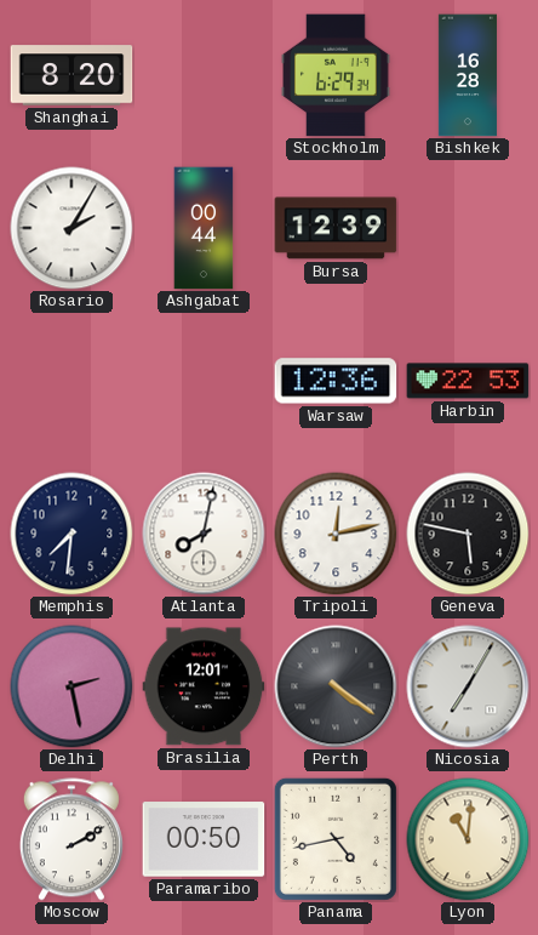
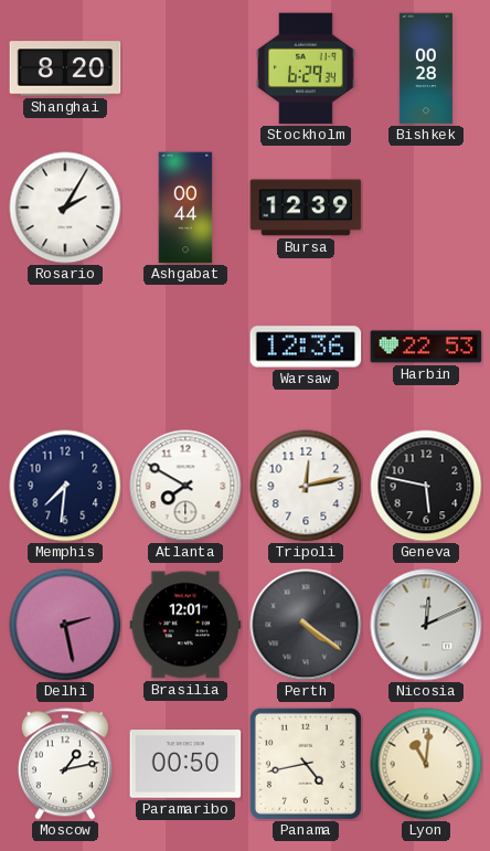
Bishkek: 16:28 -> 00:28
Atlanta: 8:02 -> 7:50
Nicosia: 7:05 -> 12:11
Moscow: 2:10 -> 1:13
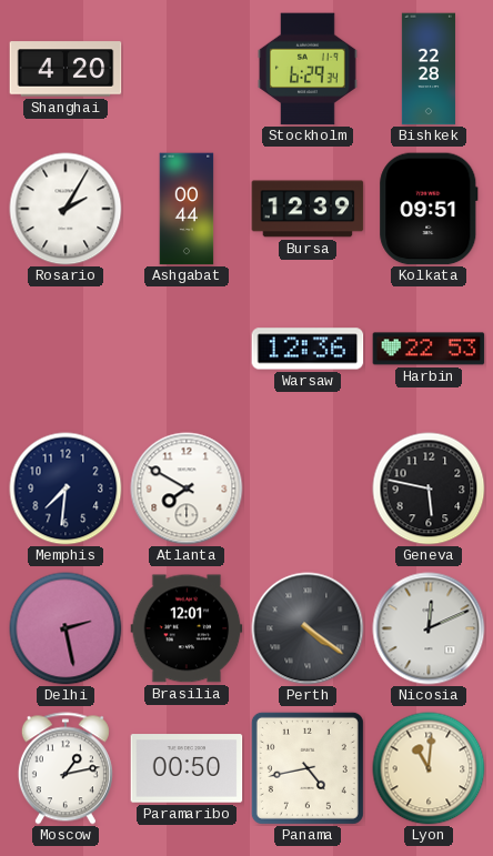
Shanghai: 8:20 -> 4:20
Bishkek: 00:28 -> 22:28
Kolkata: none -> 09:51
Tripoli: 12:13 -> none
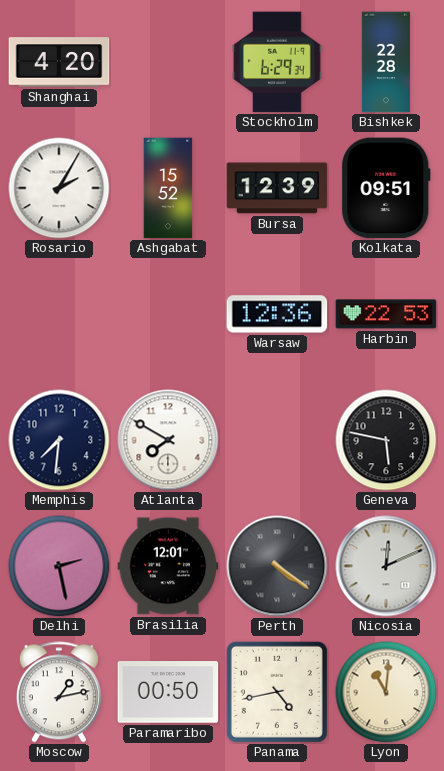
Ashgabat: 00:44 -> 15:52
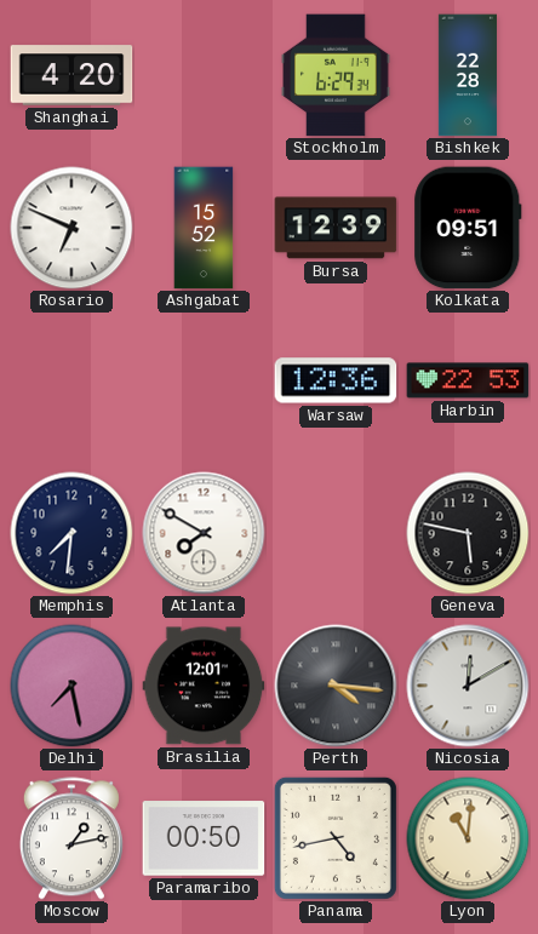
Rosario: 2:05 -> 6:49
Delhi: 2:28 -> 7:28
Perth: 4:21 -> 4:16
Nicosia: 12:11 -> 12:10
